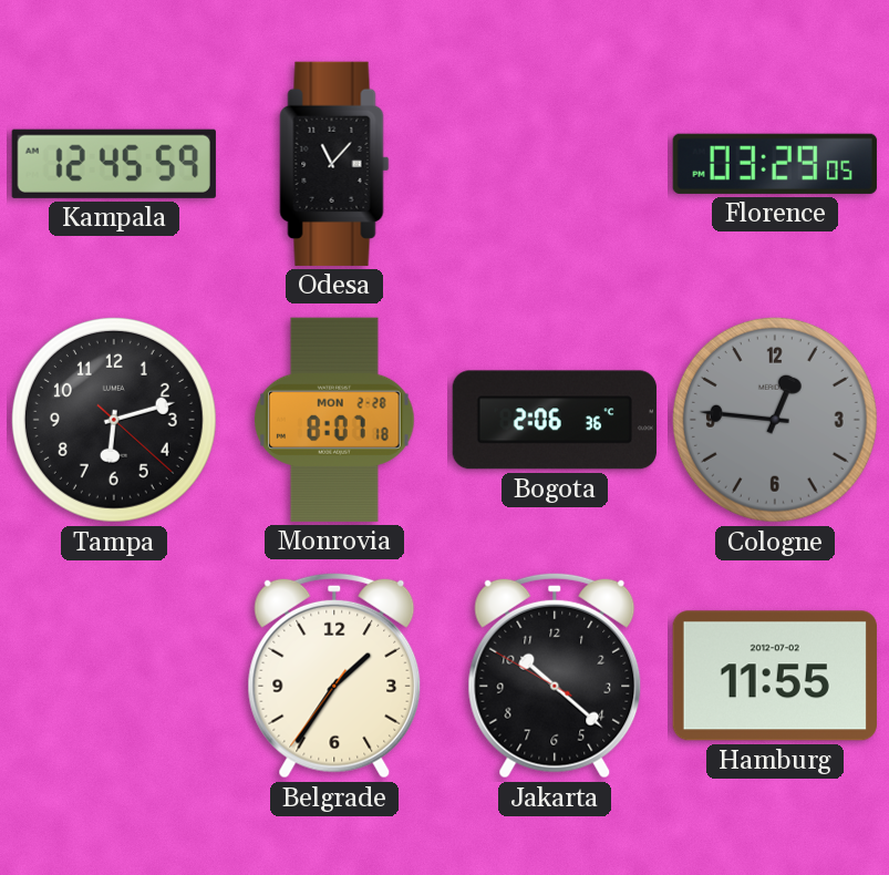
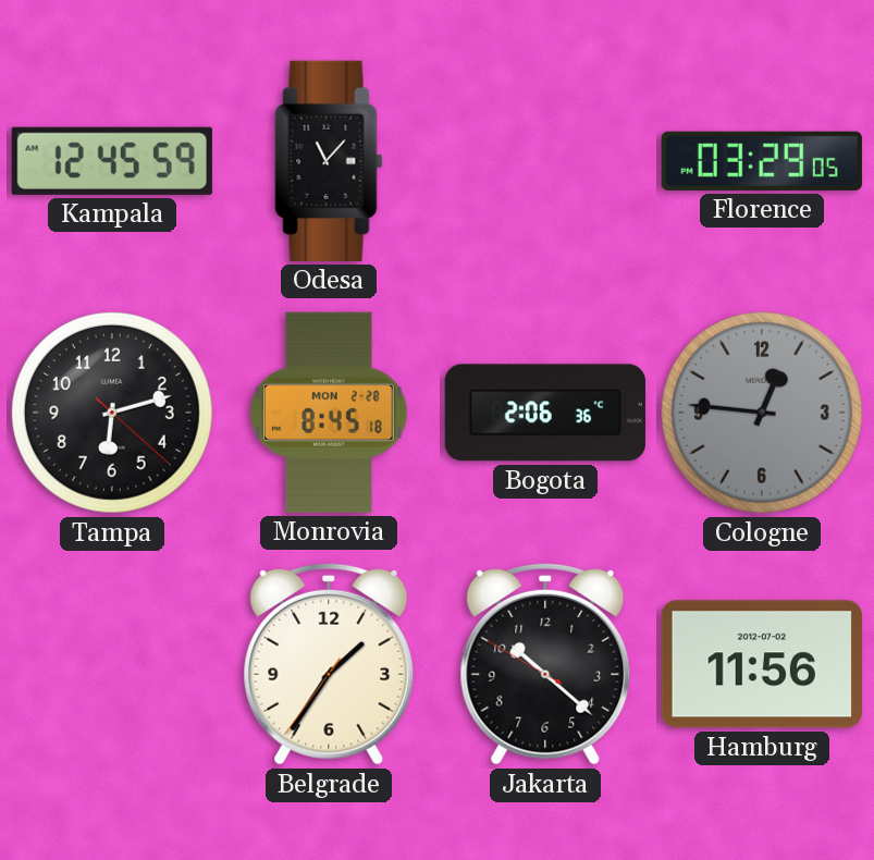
Monrovia: 8:07 -> 8:45
Hamburg: 11:55 -> 11:56
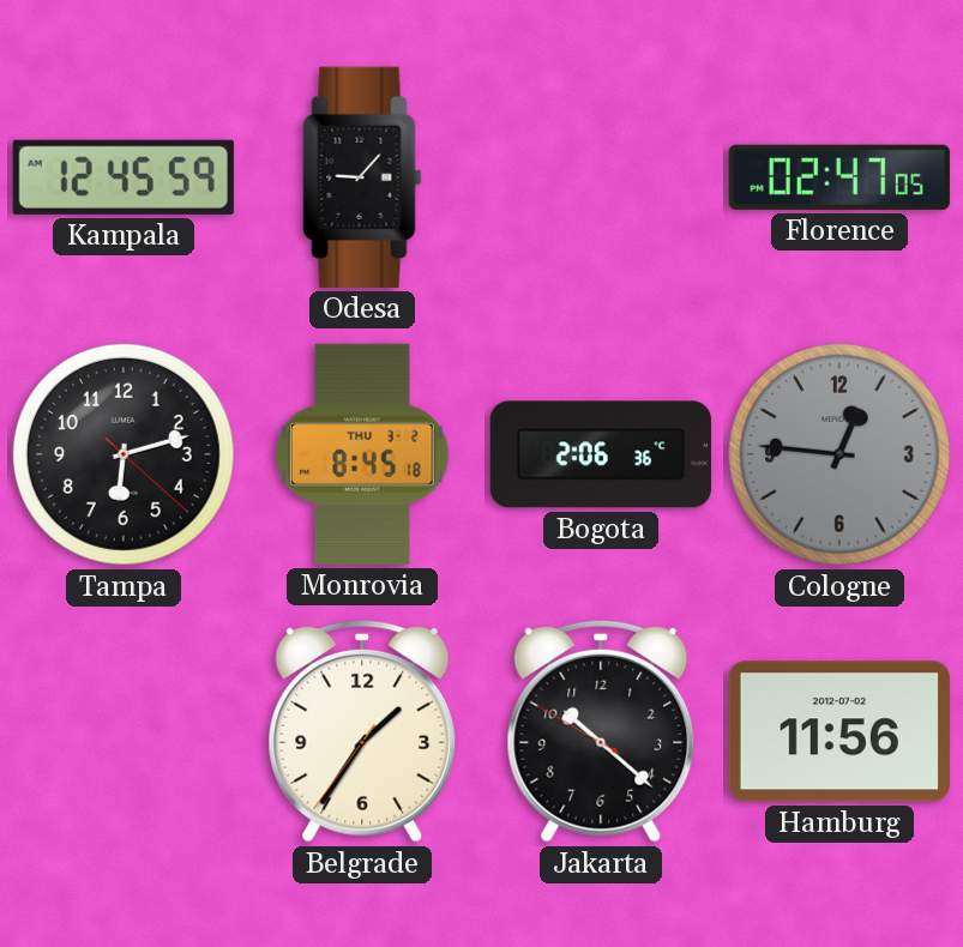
Odesa: 11:07 -> 9:07
Florence: 03:29 -> 02:47
Monrovia date: MON 2-28 -> THU 3-2
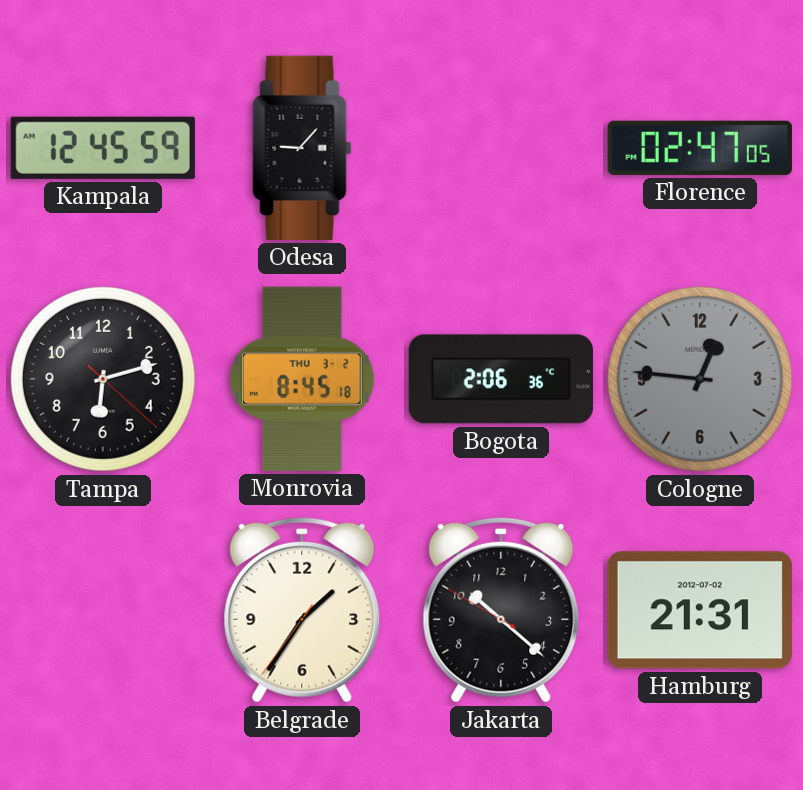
Hamburg: 11:56 -> 21:31
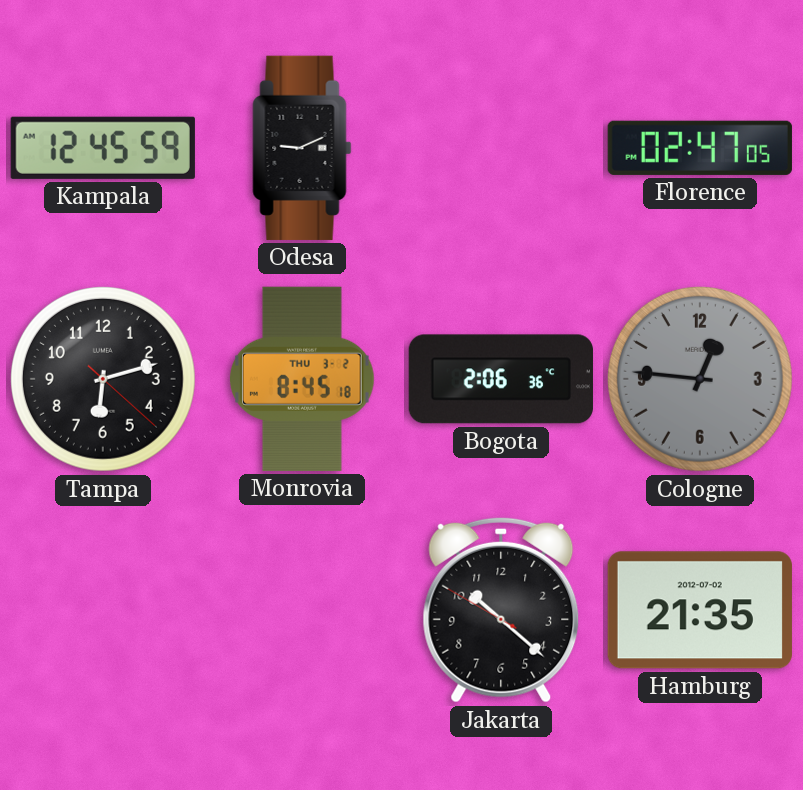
Odesa: 9:07 -> 9:11
Belgrade: 1:35 -> none
Hamburg: 21:31 -> 21:35
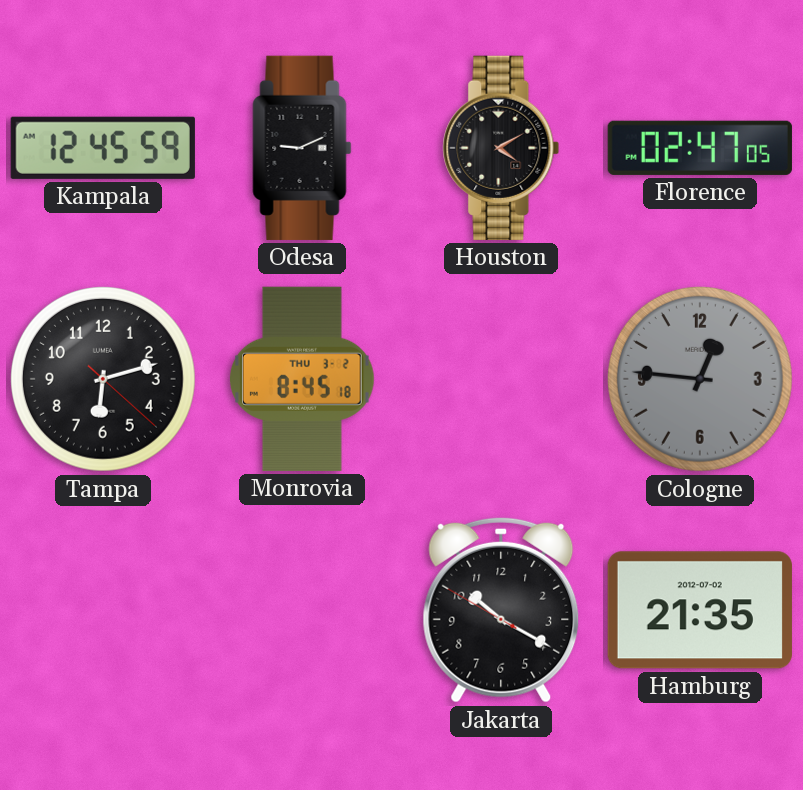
Houston: none -> 4:10
Bogota: 2:06 -> none
Jakarta: 10:21 -> 10:19
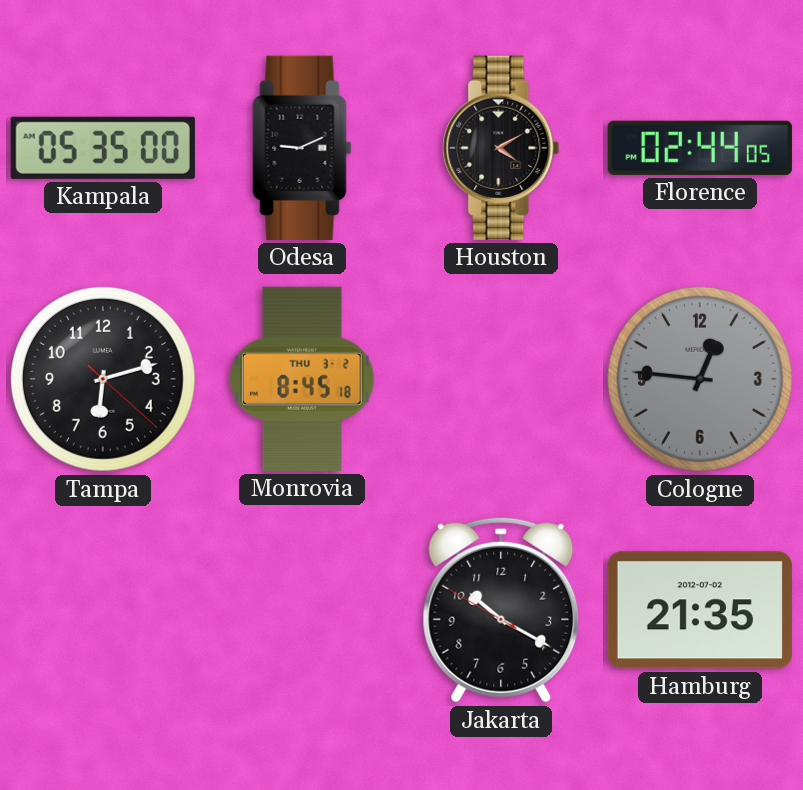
Kampala: 12:45 -> 05:35
Florence: 02:47 -> 02:44
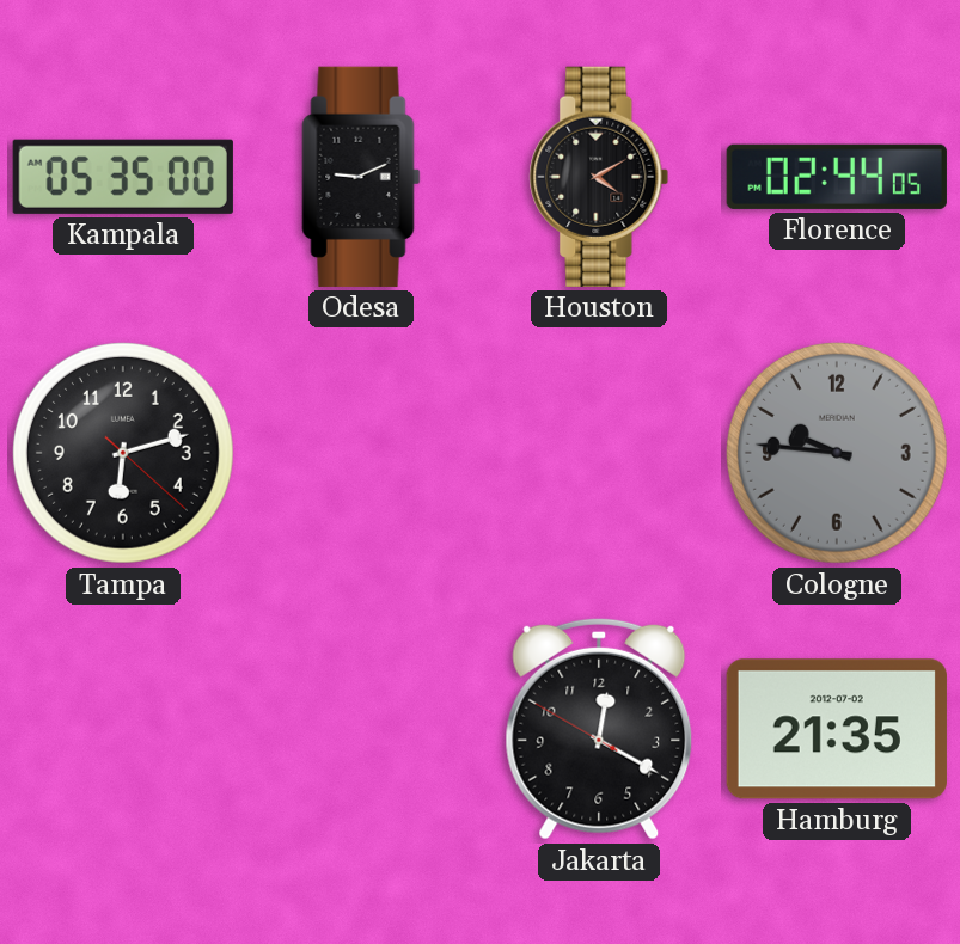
Monrovia: 8:45 -> none
Cologne: 12:46 -> 9:46
Jakarta: 10:19 -> 12:19
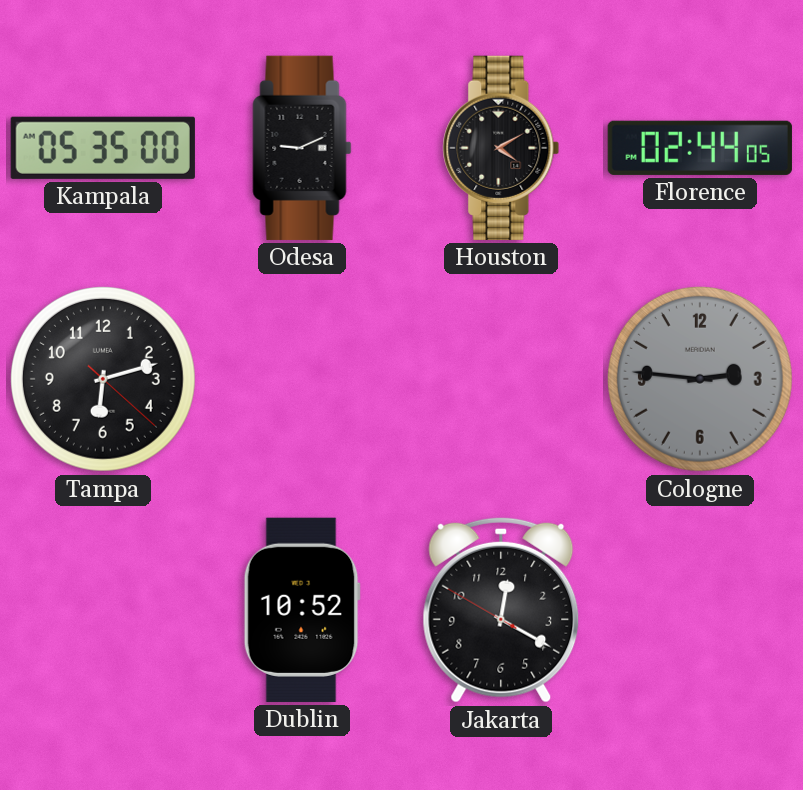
Cologne: 9:46 -> 2:46
Dublin: none -> 10:52
Hamburg: 21:35 -> none
